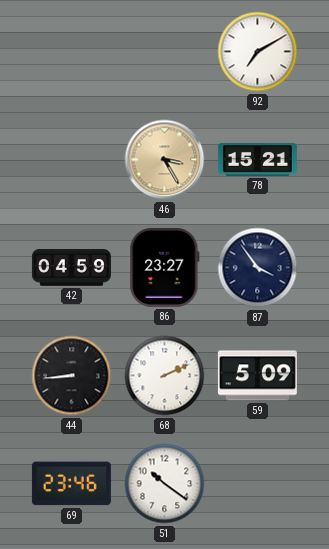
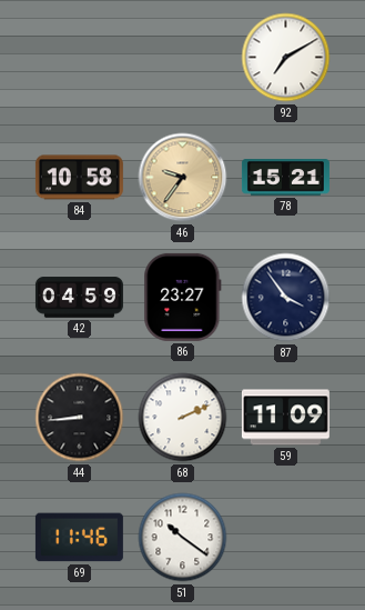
84: none -> 10:58
46: 3:25 -> 9:36
59: 5:09 -> 11:09
69: 23:46 -> 11:46
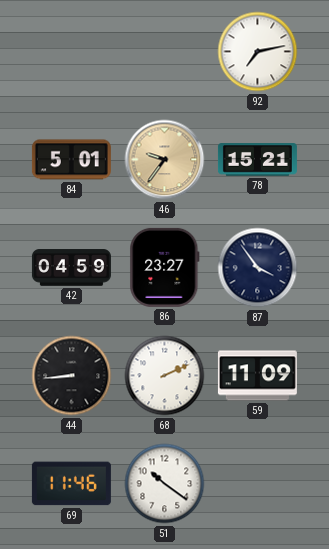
92: 7:10 -> 7:13
84: 10:58 -> 5:01
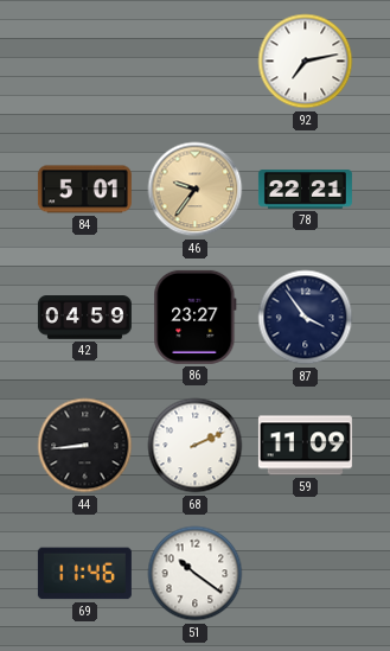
78: 15:21 -> 22:21
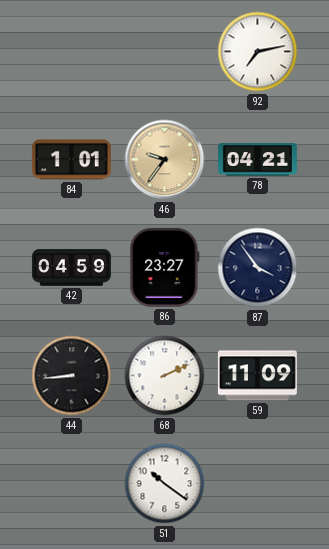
84: 5:01 -> 1:01
78: 22:21 -> 04:21
69: 11:46 -> none
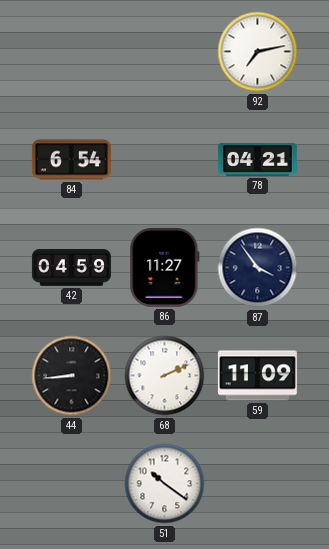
84: 1:01 -> 6:54
46: 9:36 -> none
86: 23:27 -> 11:27
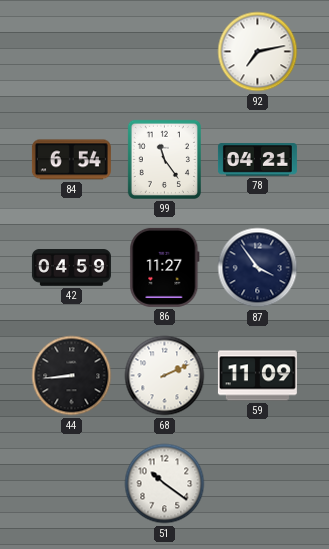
99: none -> 11:24
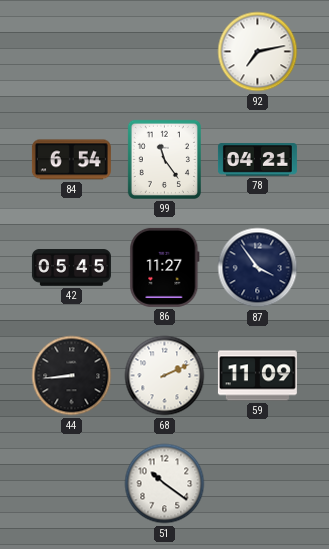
42: 04:59 -> 05:45
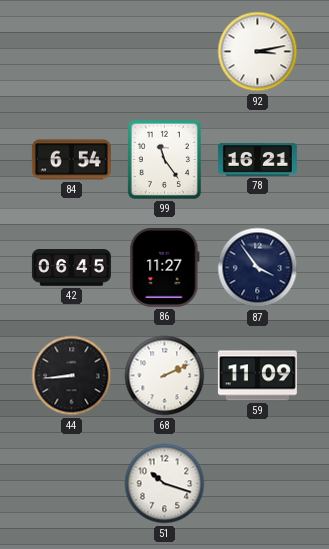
92: 7:13 -> 3:13
78: 04:21 -> 16:21
42: 05:45 -> 06:45
51: 10:21 -> 10:18
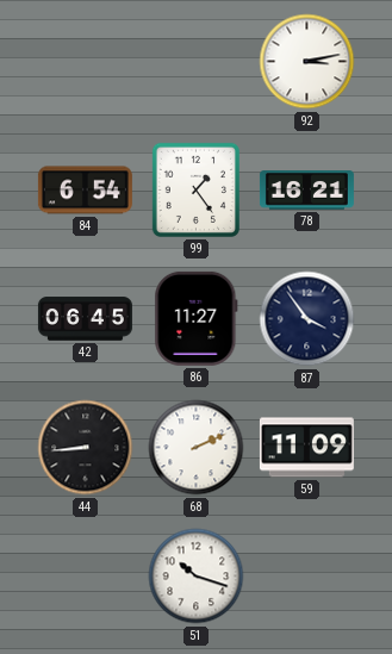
99: 11:24 -> 1:24
